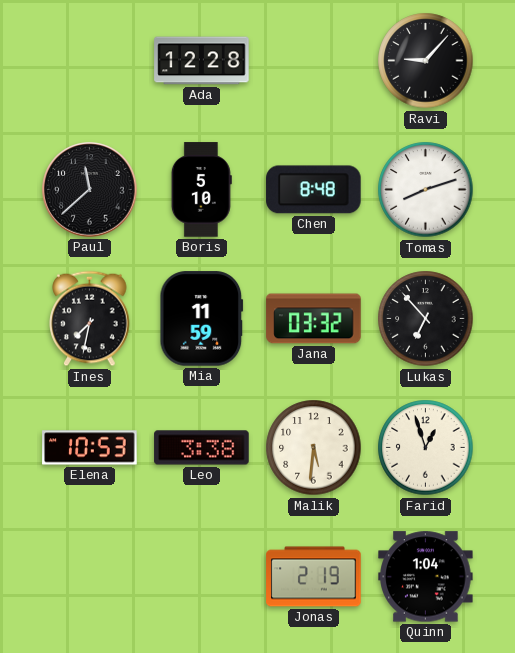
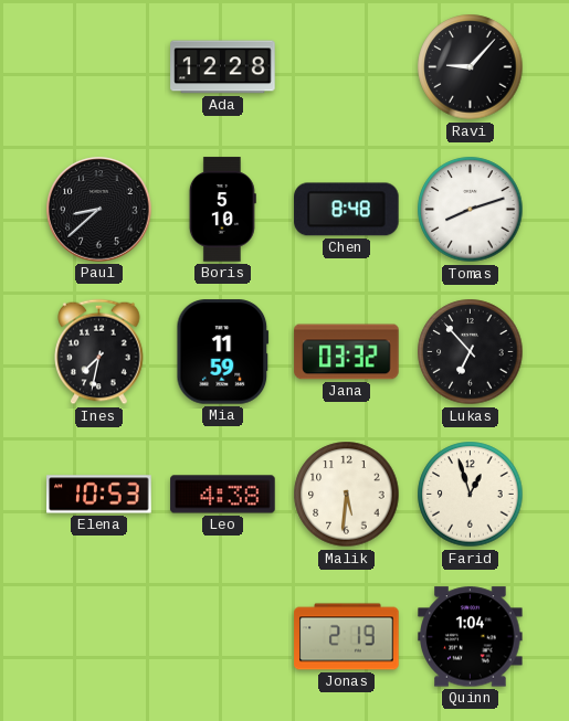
Paul: 11:38 -> 8:38
Leo: 3:38 -> 4:38
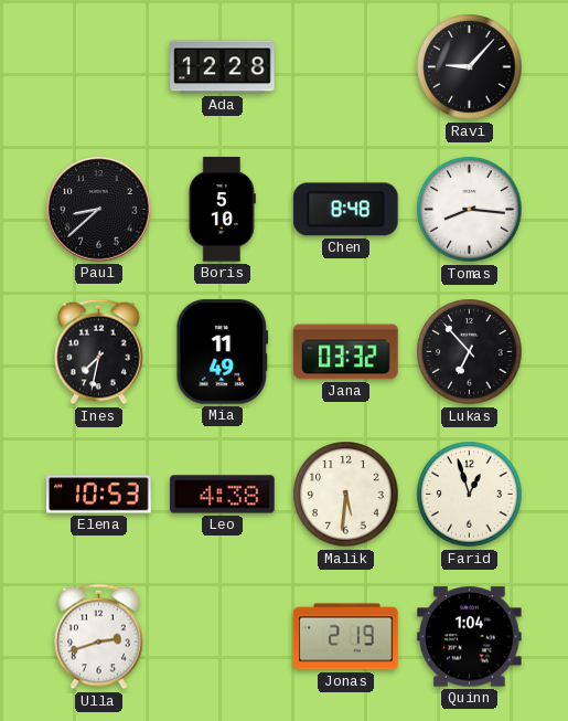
Tomas: 8:12 -> 8:16
Mia: 11:59 -> 11:49
Ulla: none -> 2:42
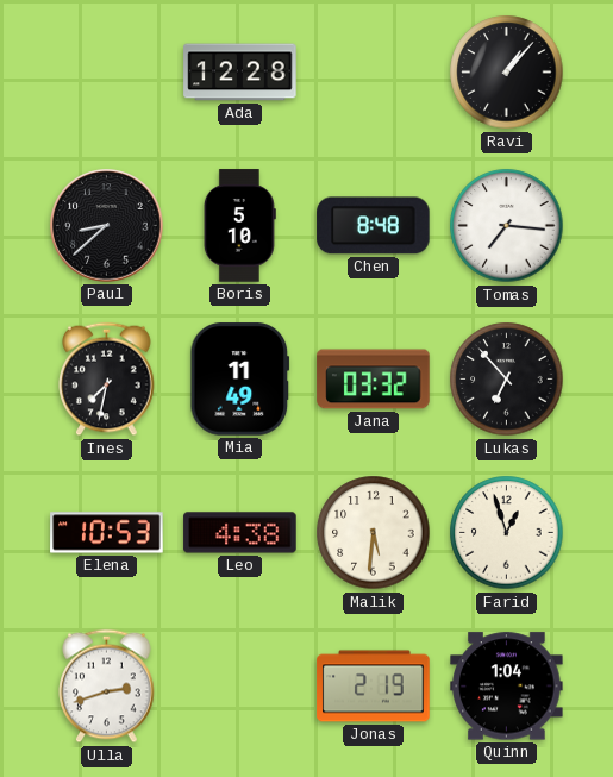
Ravi: 9:07 -> 1:07
Tomas: 8:16 -> 7:16
